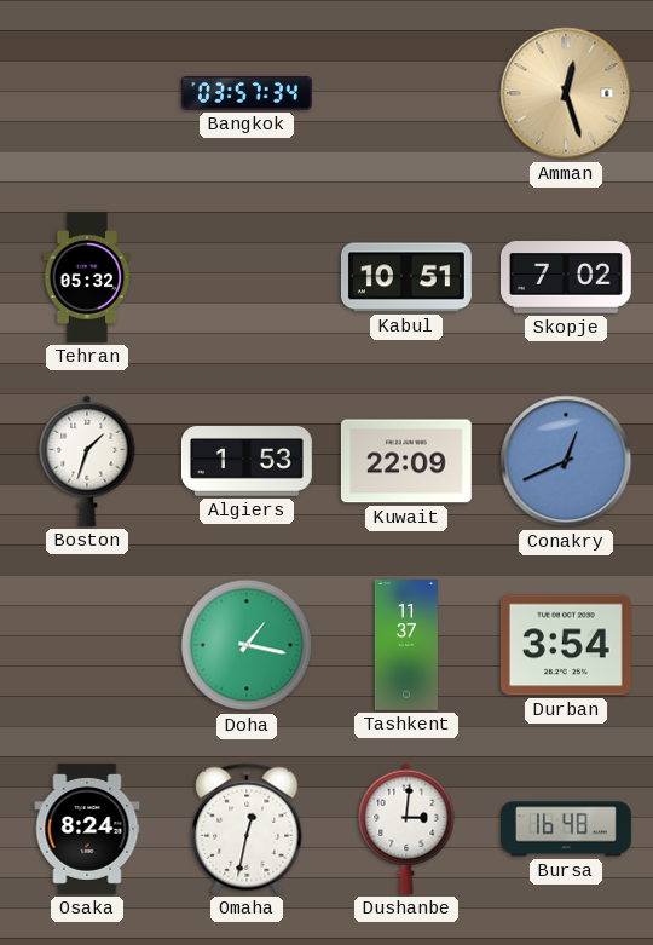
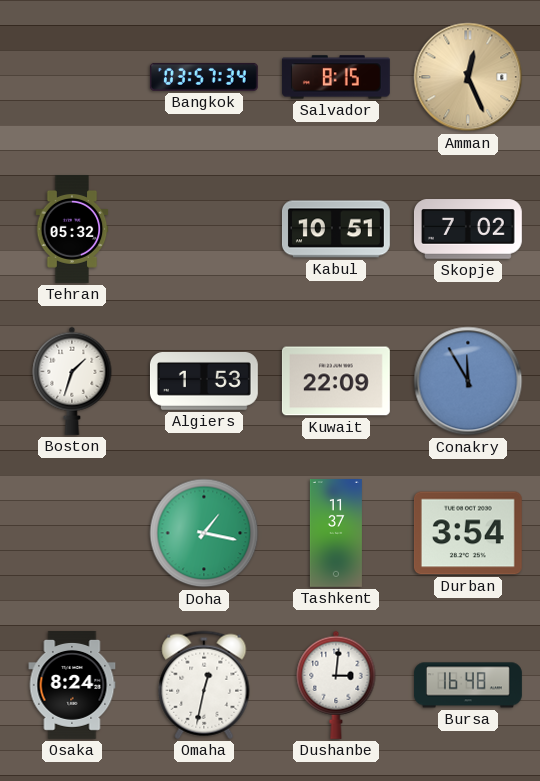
Salvador: none -> 8:15
Amman: 12:27 -> 12:26
Conakry: 12:41 -> 11:55
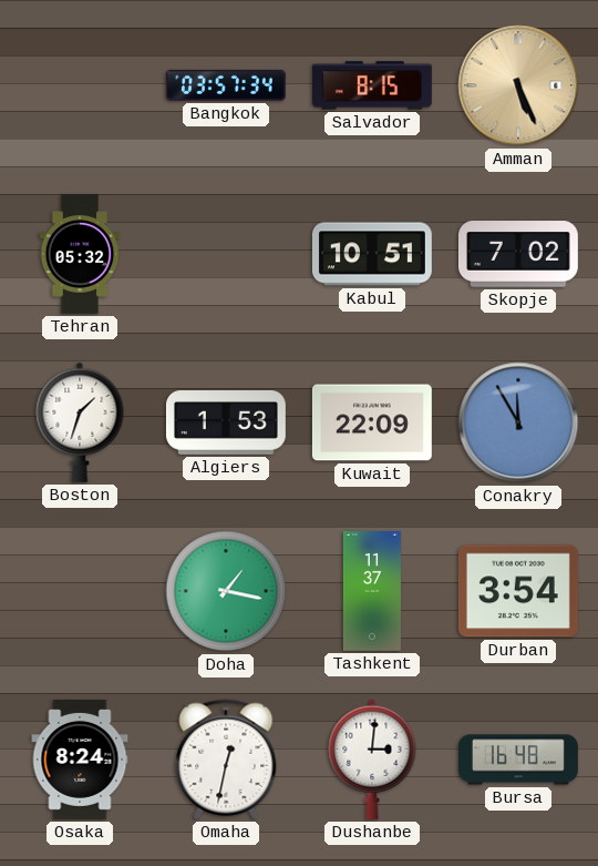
Amman: 12:26 -> 5:26
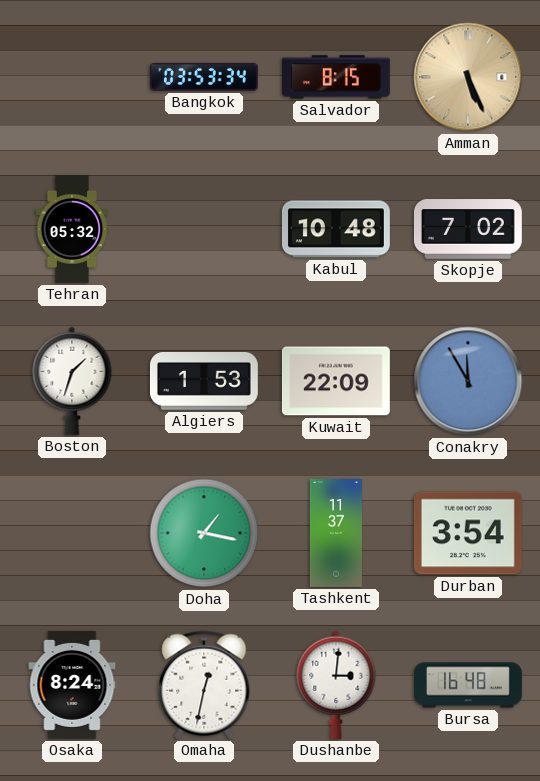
Bangkok: 03:57 -> 03:53
Kabul: 10:51 -> 10:48
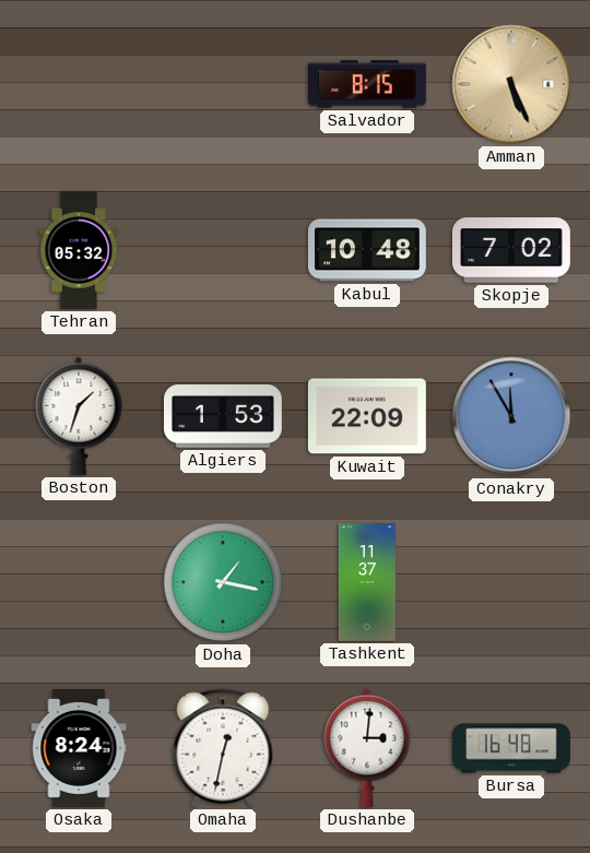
Bangkok: 03:53 -> none
Durban: 3:54 -> none
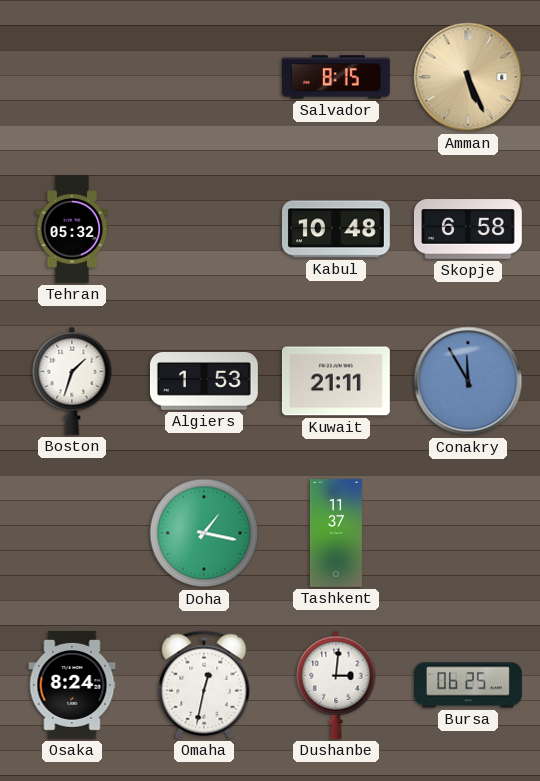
Skopje: 7:02 -> 6:58
Kuwait: 22:09 -> 21:11
Bursa: 16:48 -> 06:25
